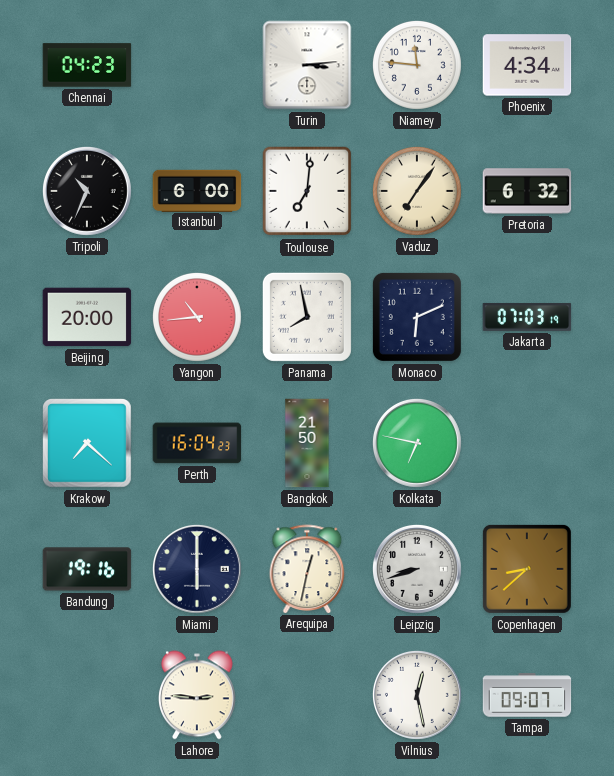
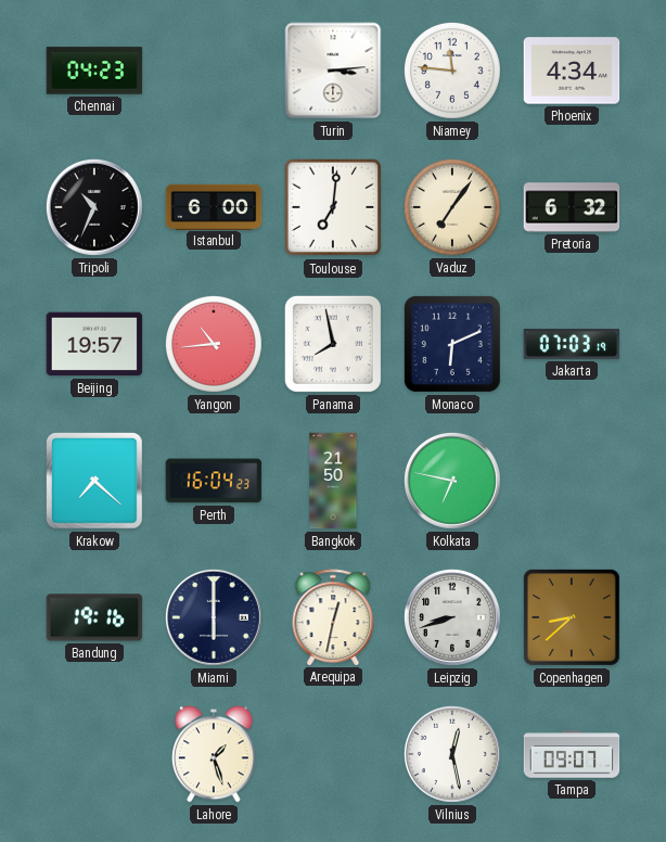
Beijing: 20:00 -> 19:57
Lahore: 2:46 -> 1:27
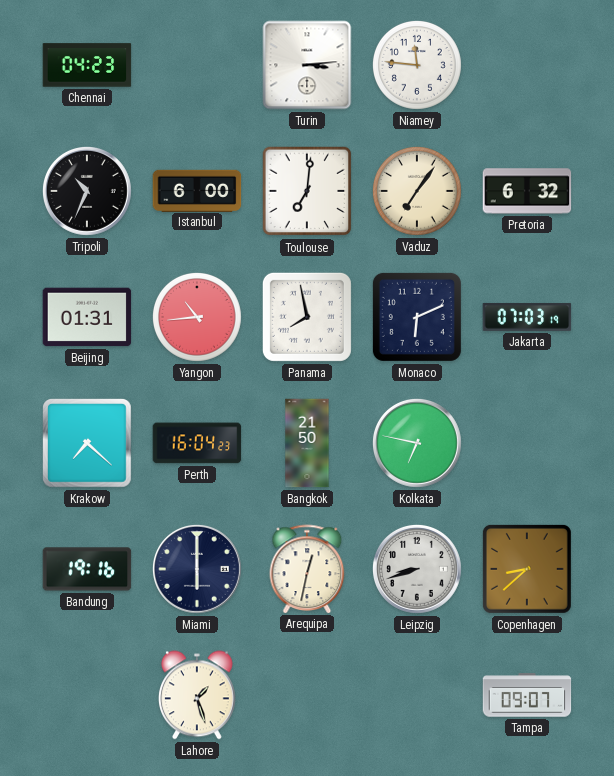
Phoenix: 4:34 -> none
Beijing: 19:57 -> 01:31
Vilnius: 12:28 -> none
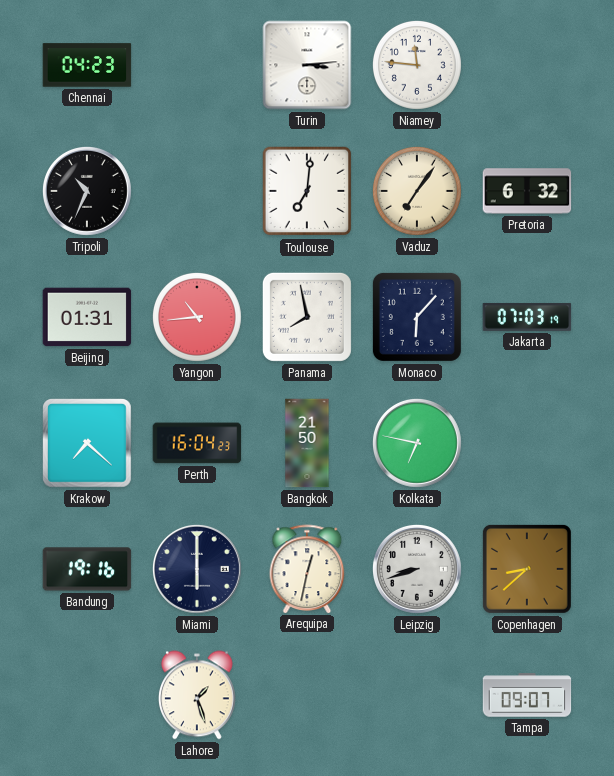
Istanbul: 6:00 -> none
Monaco: 6:11 -> 6:07
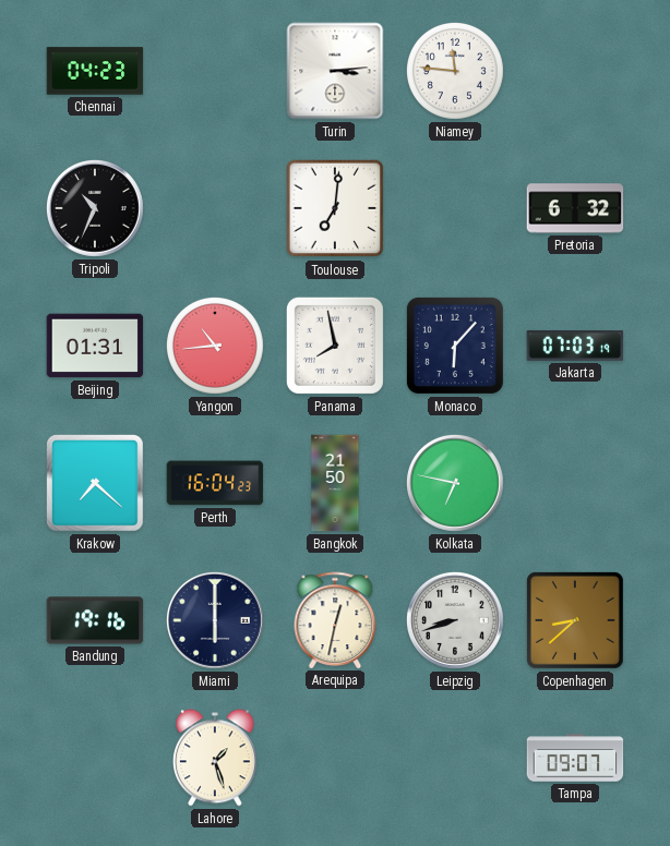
Vaduz: 7:06 -> none
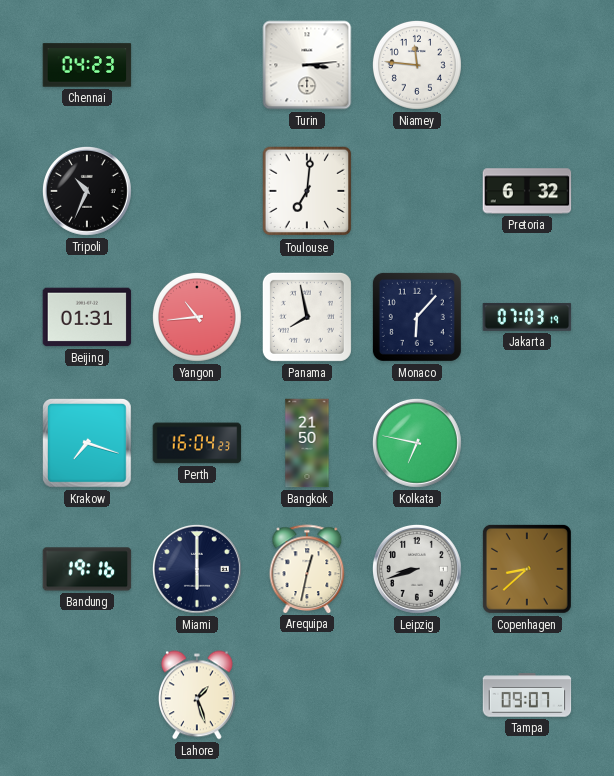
Krakow: 7:22 -> 7:18
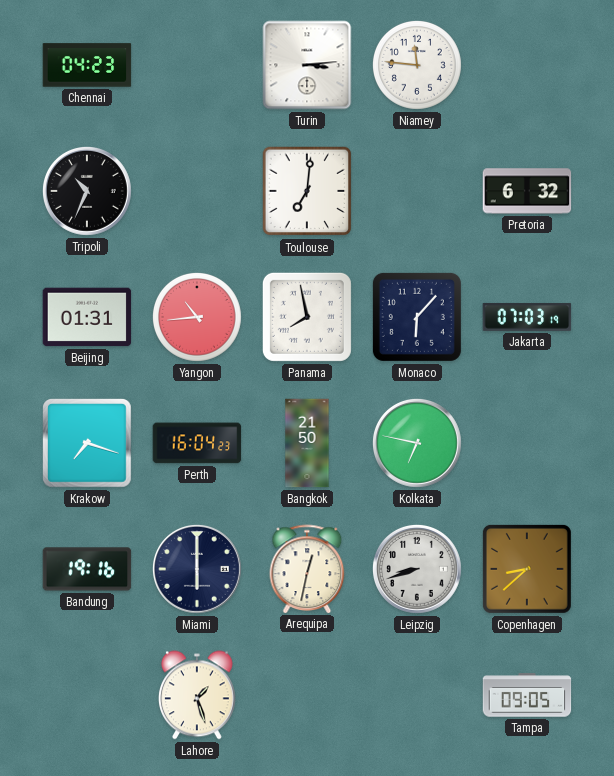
Tampa: 09:07 -> 09:05
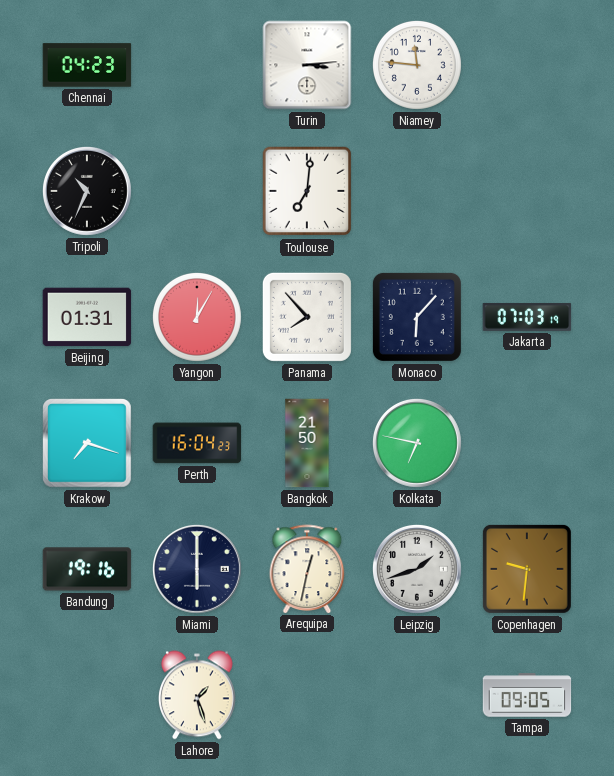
Pretoria: 6:32 -> none
Yangon: 10:44 -> 12:05
Panama: 7:58 -> 7:53
Leipzig: 8:42 -> 1:42
Copenhagen: 8:38 -> 9:31
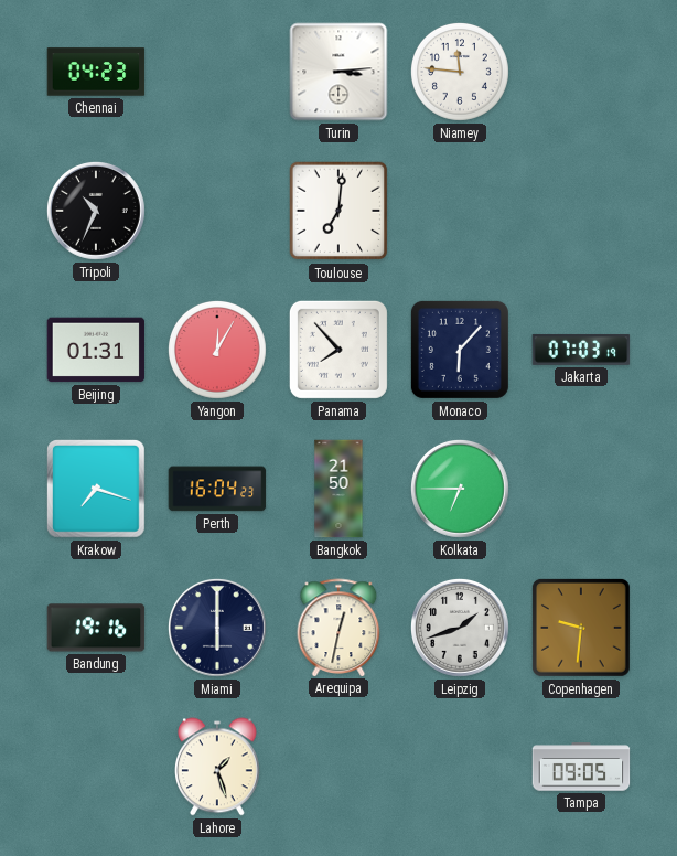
Kolkata: 6:47 -> 6:45
